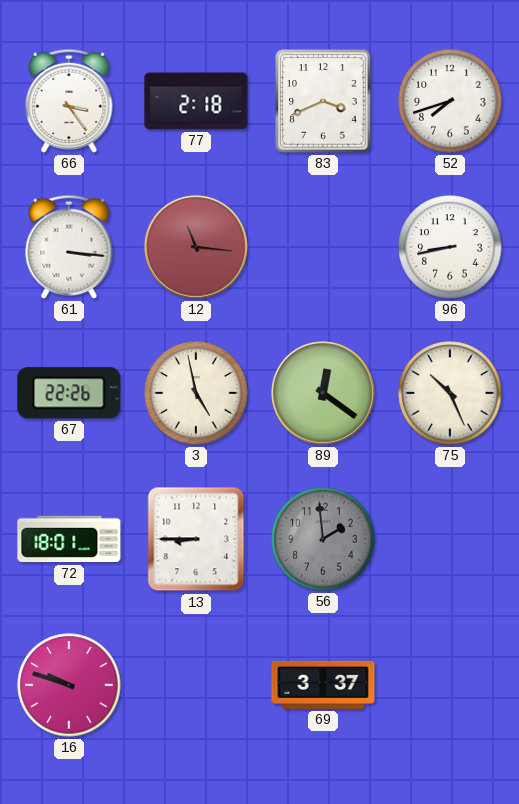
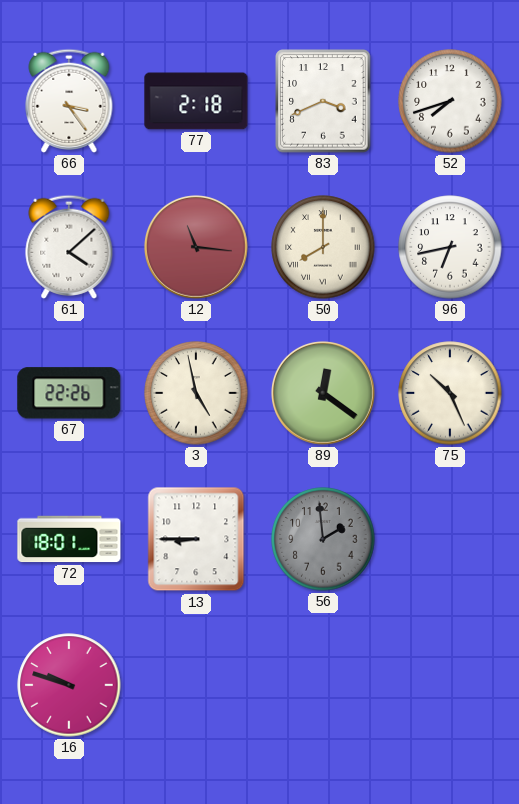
61: 3:16 -> 4:08
50: none -> 8:00
96: 8:43 -> 6:43
69: 3:37 -> none
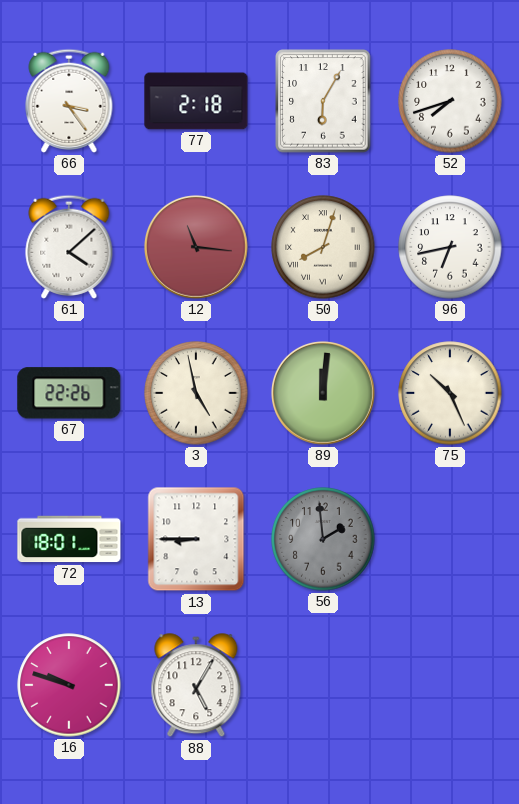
83: 3:41 -> 6:05
50: 8:00 -> 8:03
89: 12:21 -> 12:01
88: none -> 5:05
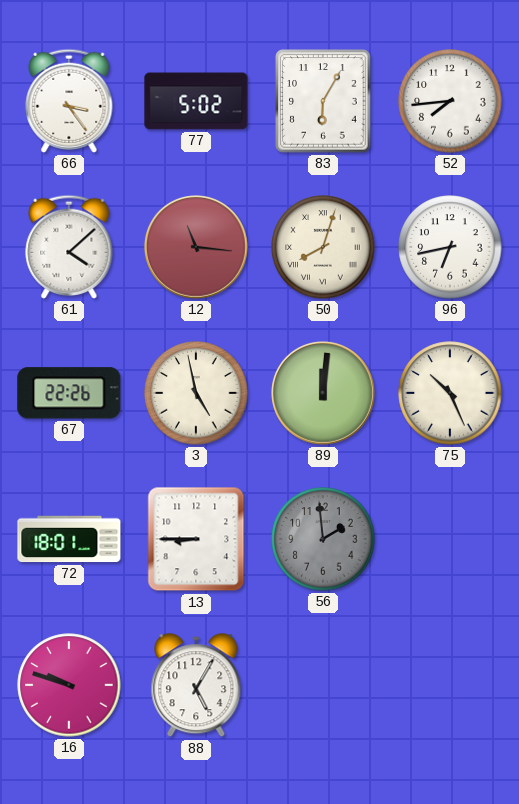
77: 2:18 -> 5:02
52: 7:42 -> 7:44
